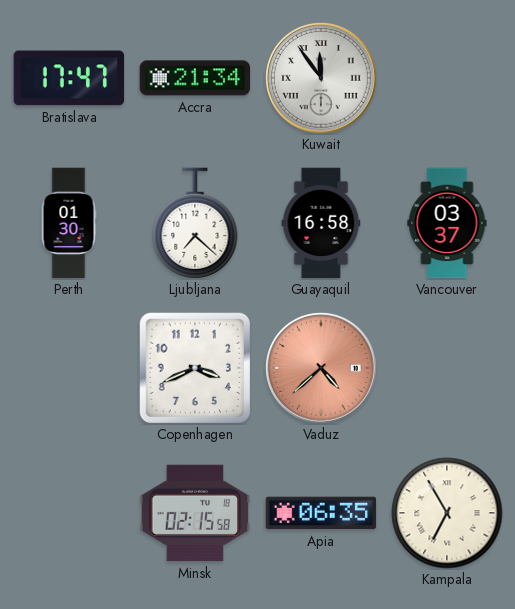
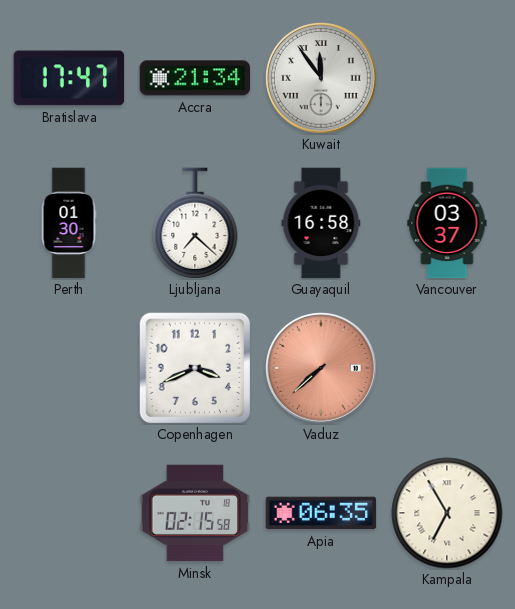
Vaduz: 4:38 -> 7:38
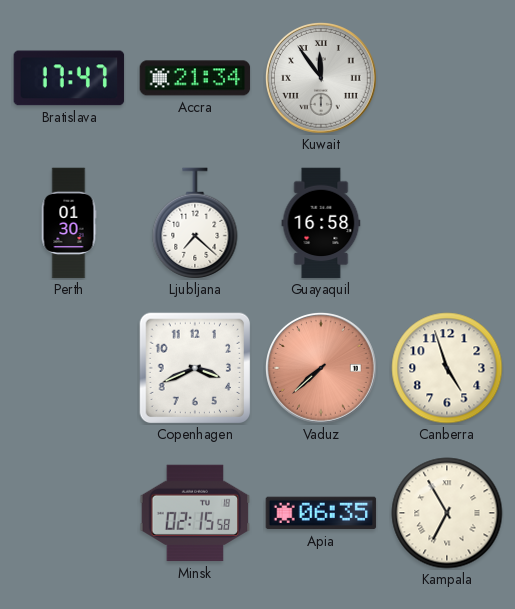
Vancouver: 03:37 -> none
Canberra: none -> 4:57
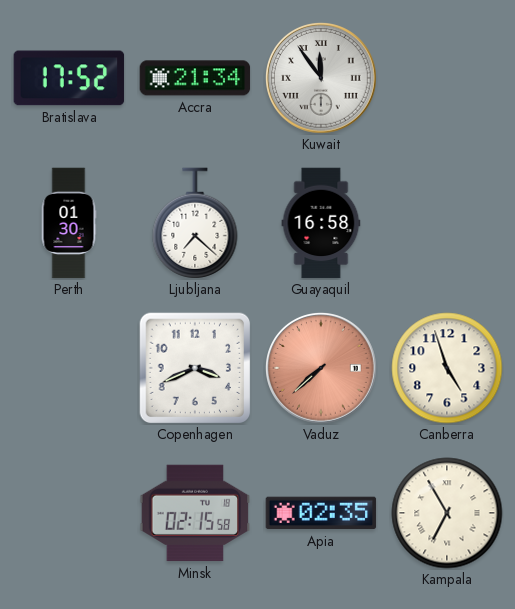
Bratislava: 17:47 -> 17:52
Apia: 06:35 -> 02:35
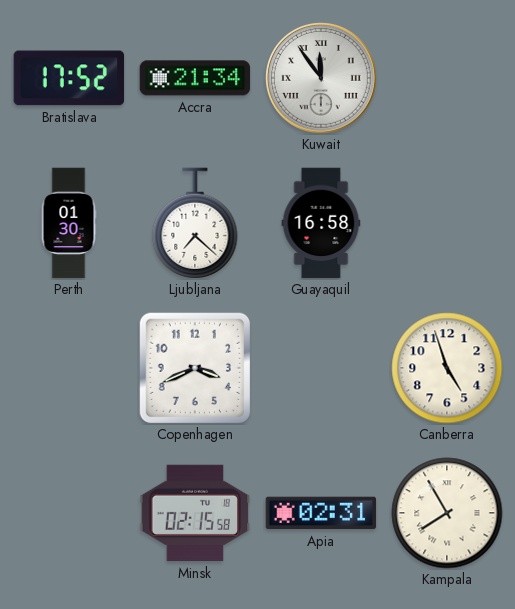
Vaduz: 7:38 -> none
Apia: 02:35 -> 02:31
Kampala: 6:55 -> 7:55
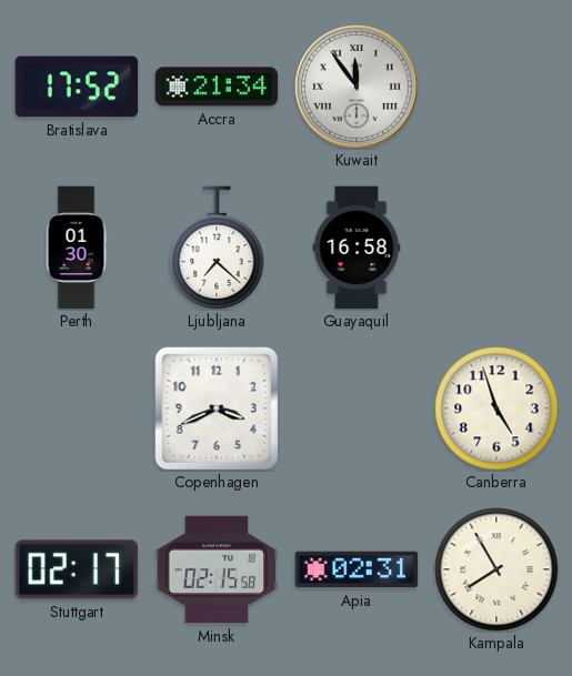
Stuttgart: none -> 02:17
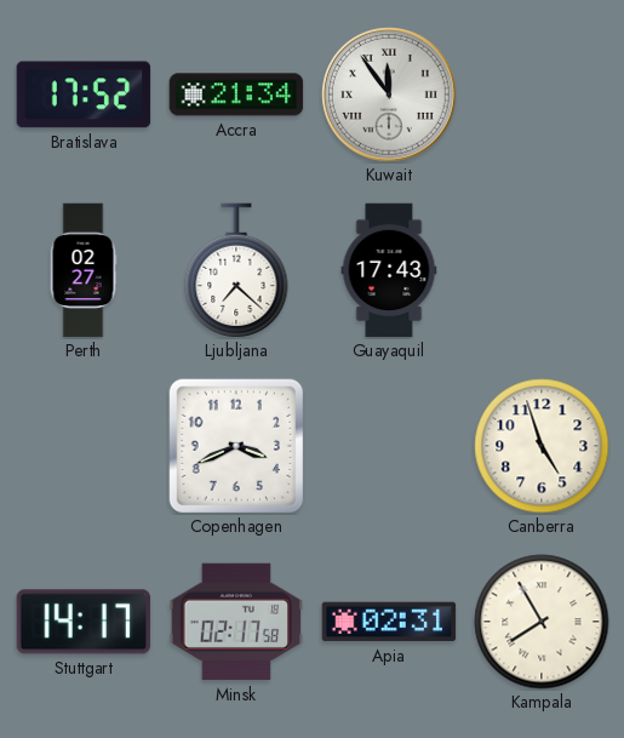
Perth: 01:30 -> 02:27
Guayaquil: 16:58 -> 17:43
Stuttgart: 02:17 -> 14:17
Minsk: 02:15 -> 02:17
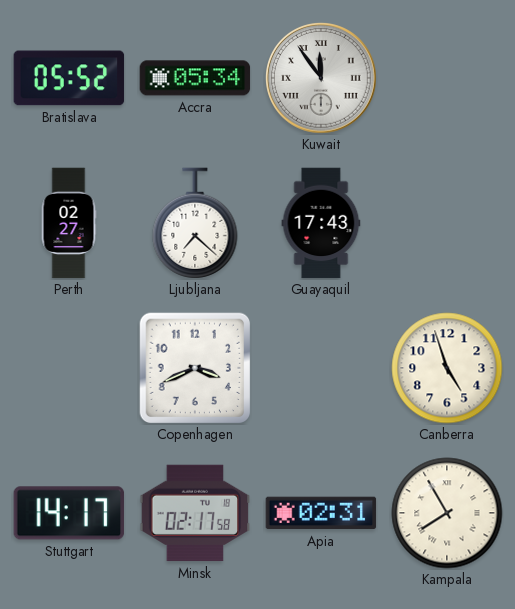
Bratislava: 17:52 -> 05:52
Accra: 21:34 -> 05:34
